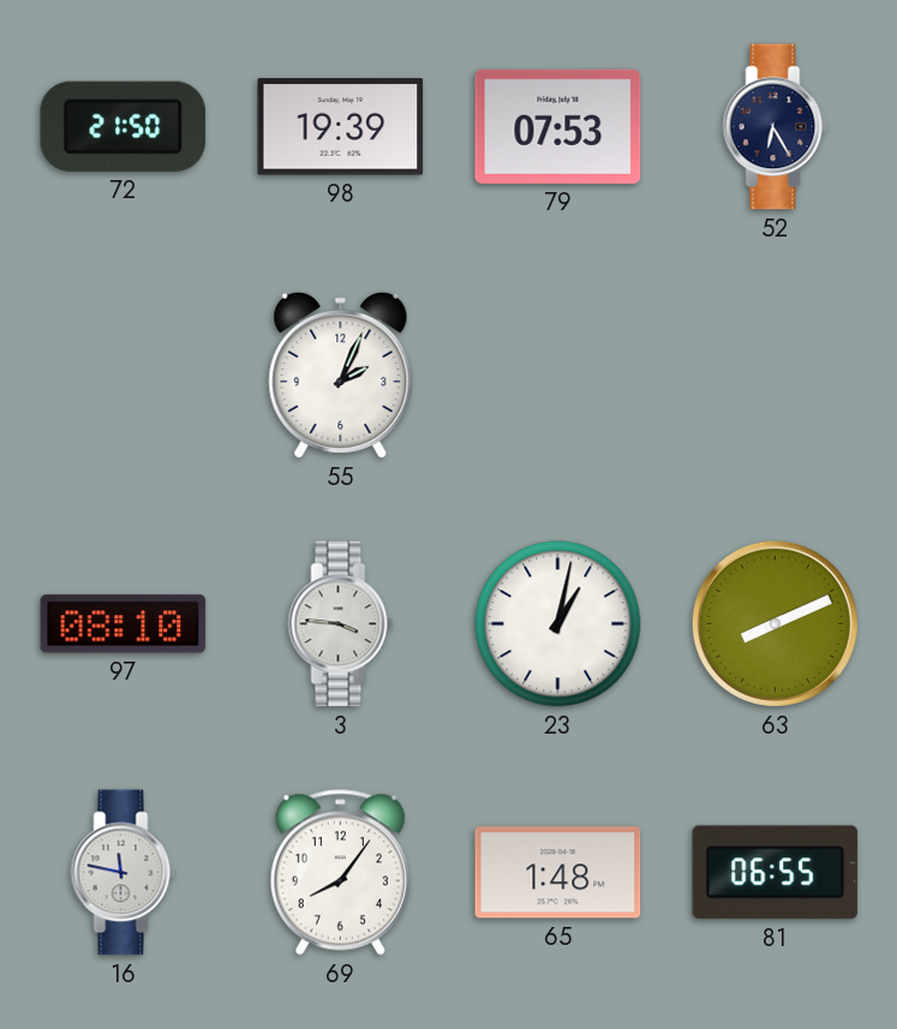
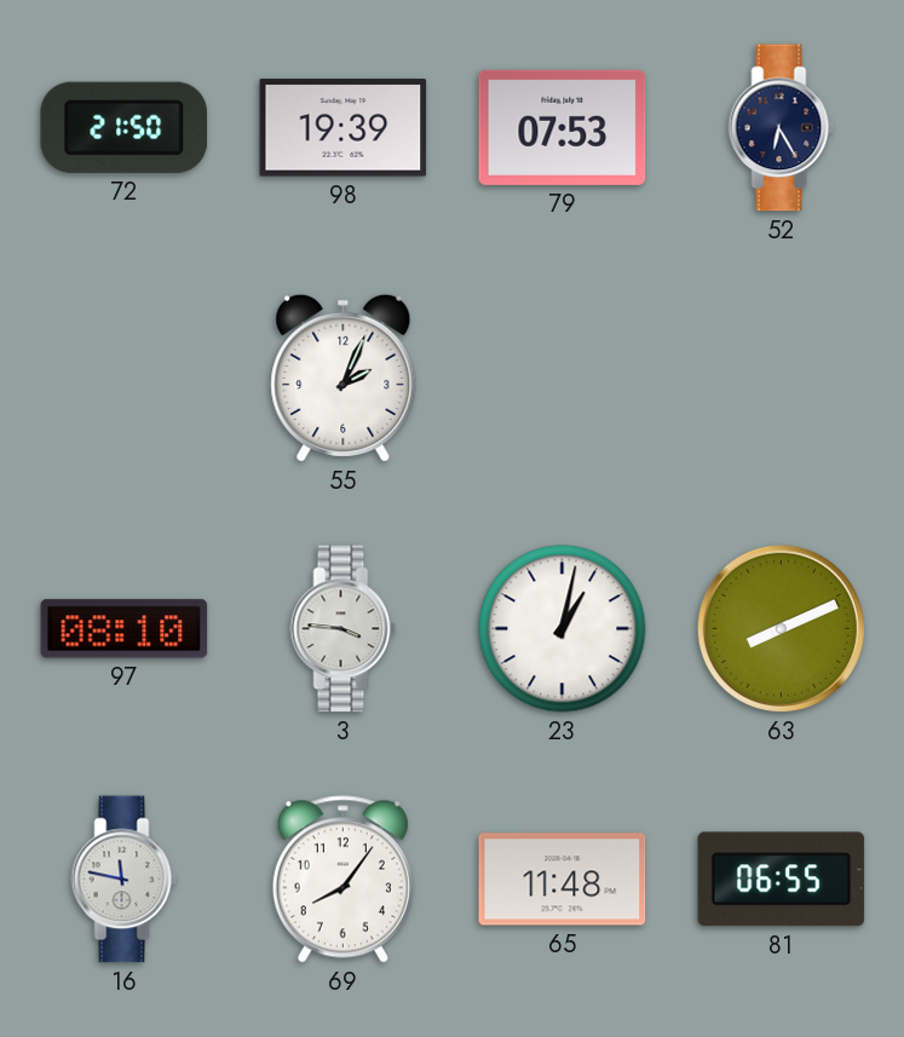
65: 1:48 -> 11:48
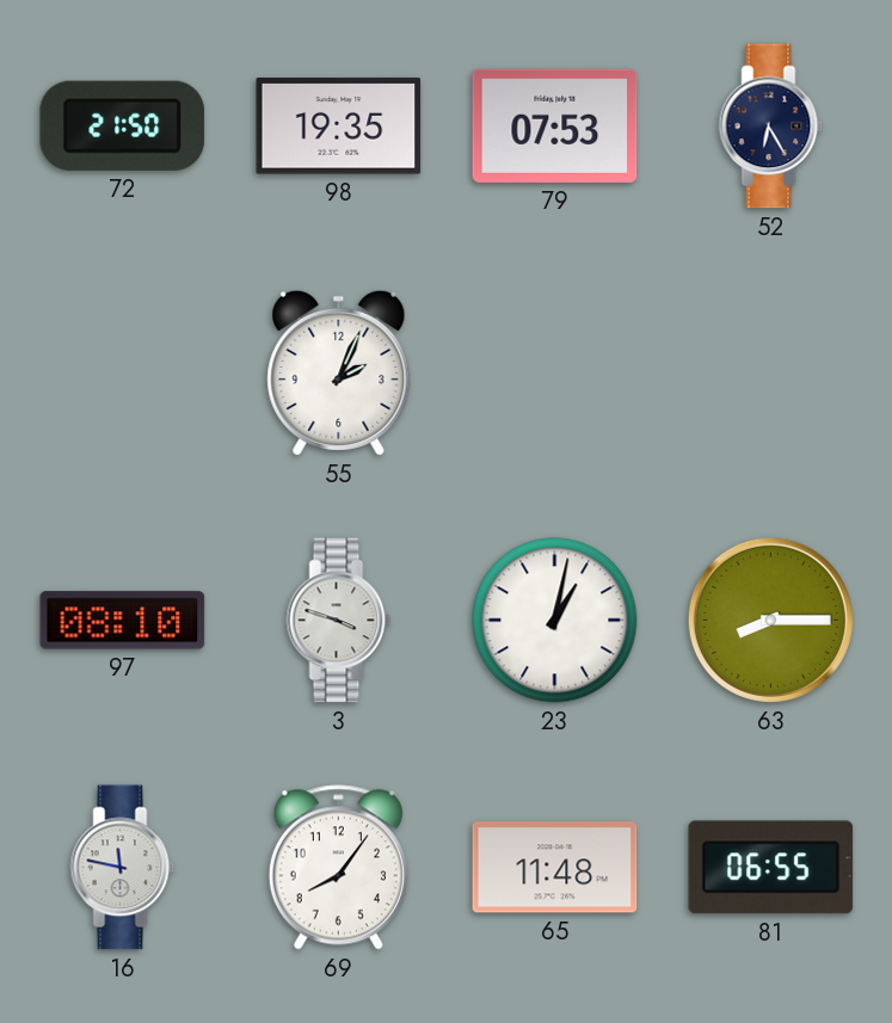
98: 19:39 -> 19:35
3: 3:46 -> 3:48
63: 8:11 -> 8:15
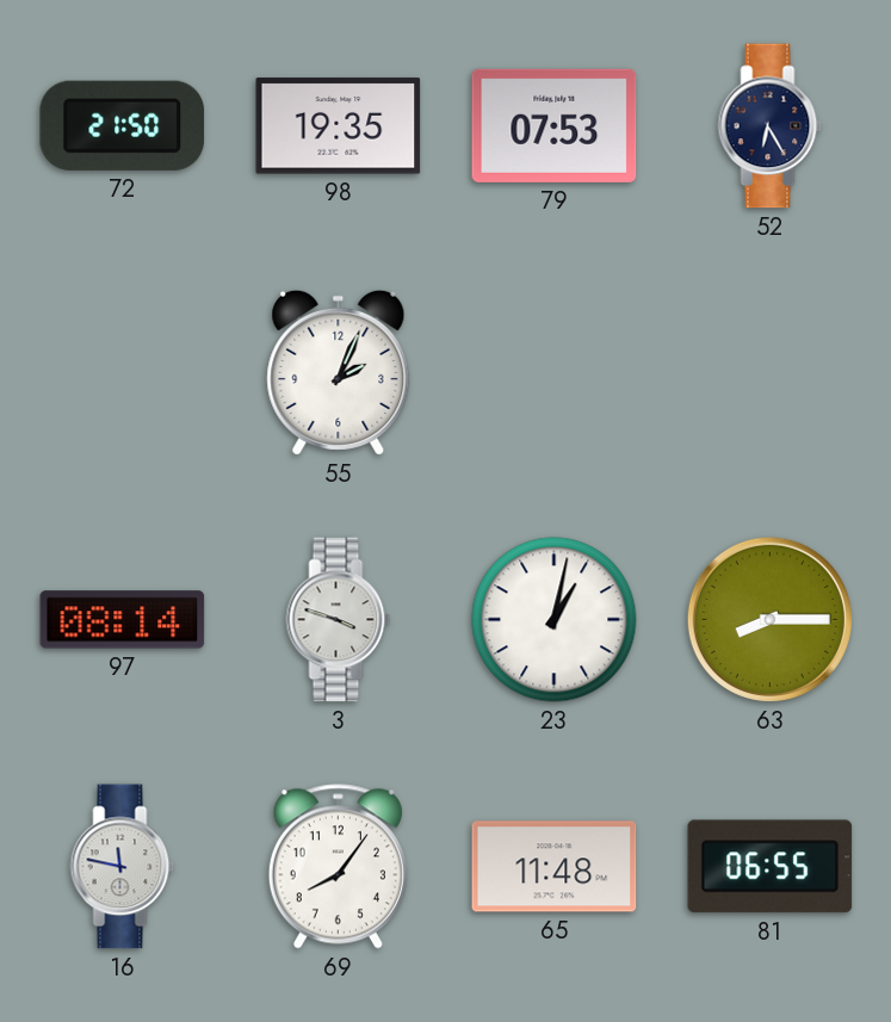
97: 08:10 -> 08:14
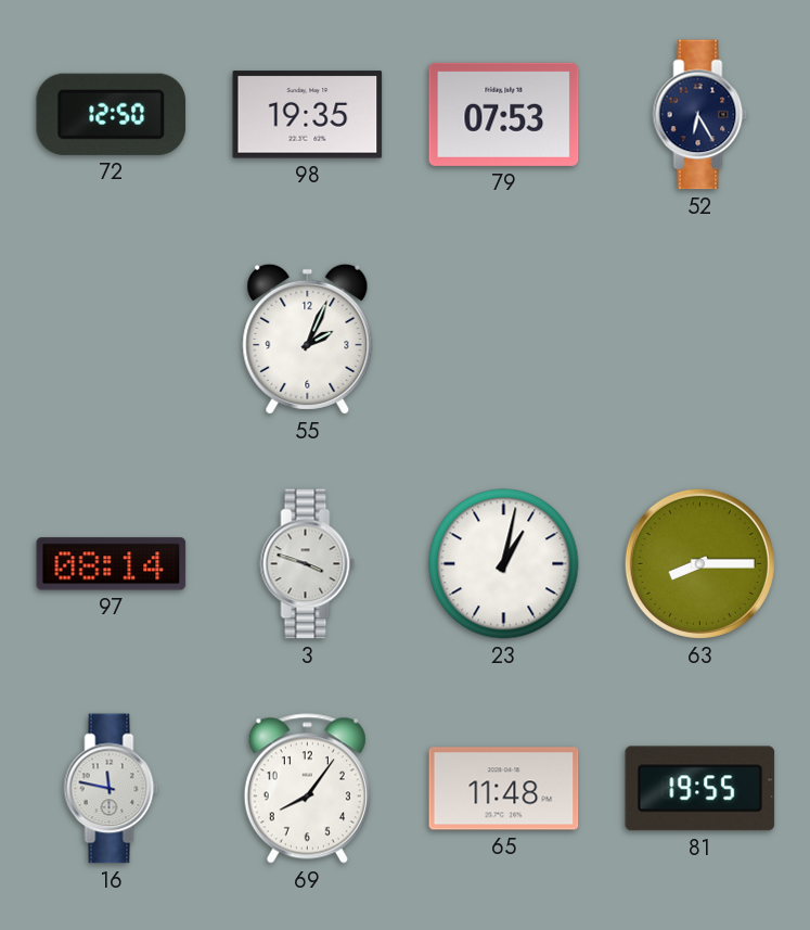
72: 21:50 -> 12:50
81: 06:55 -> 19:55
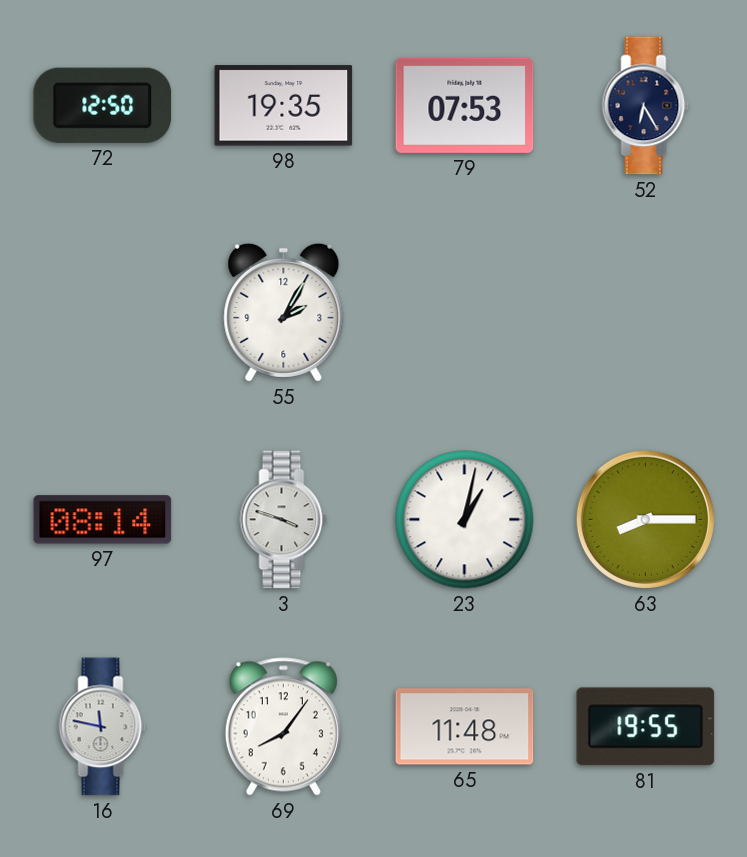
55: 2:04 -> 2:05
